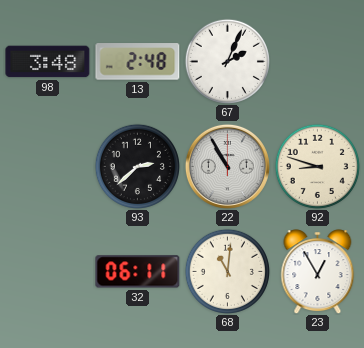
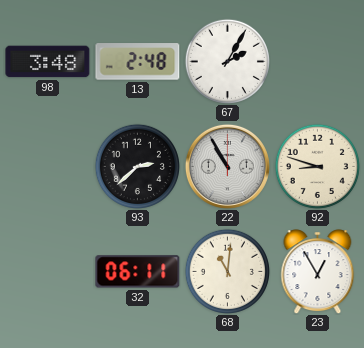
67: 2:04 -> 2:05
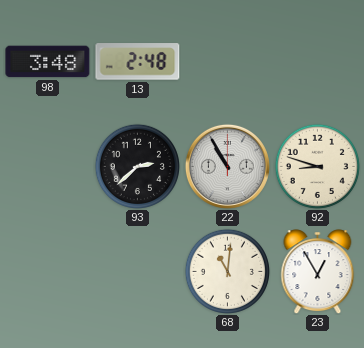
67: 2:05 -> none
32: 06:11 -> none
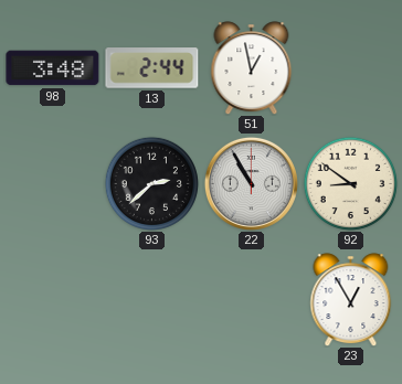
13: 2:48 -> 2:44
51: none -> 12:58
92: 8:48 -> 8:51
68: 11:01 -> none
